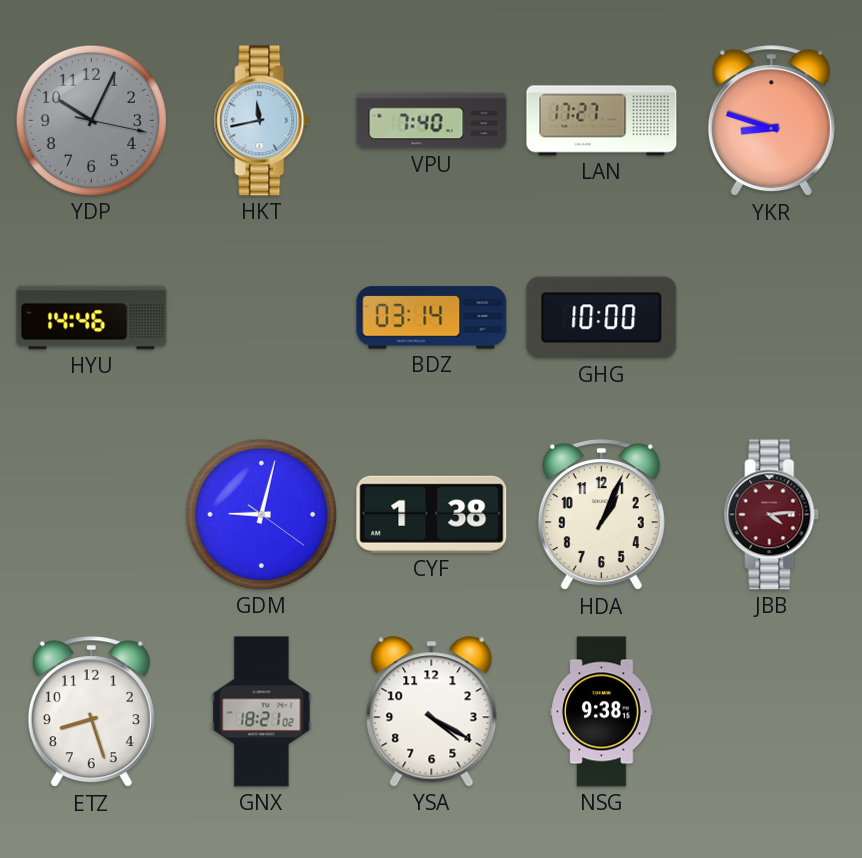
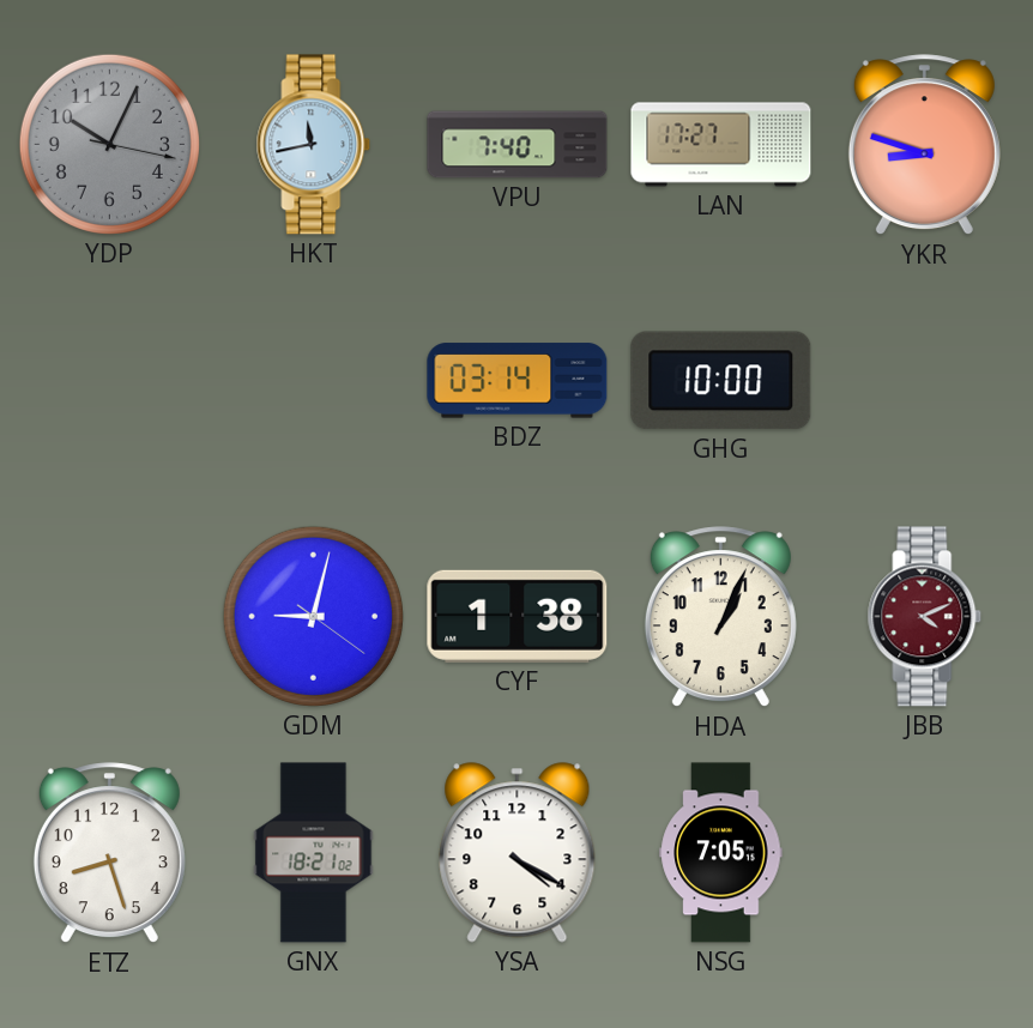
HYU: 14:46 -> none
JBB: 4:14 -> 4:11
NSG: 9:38 -> 7:05
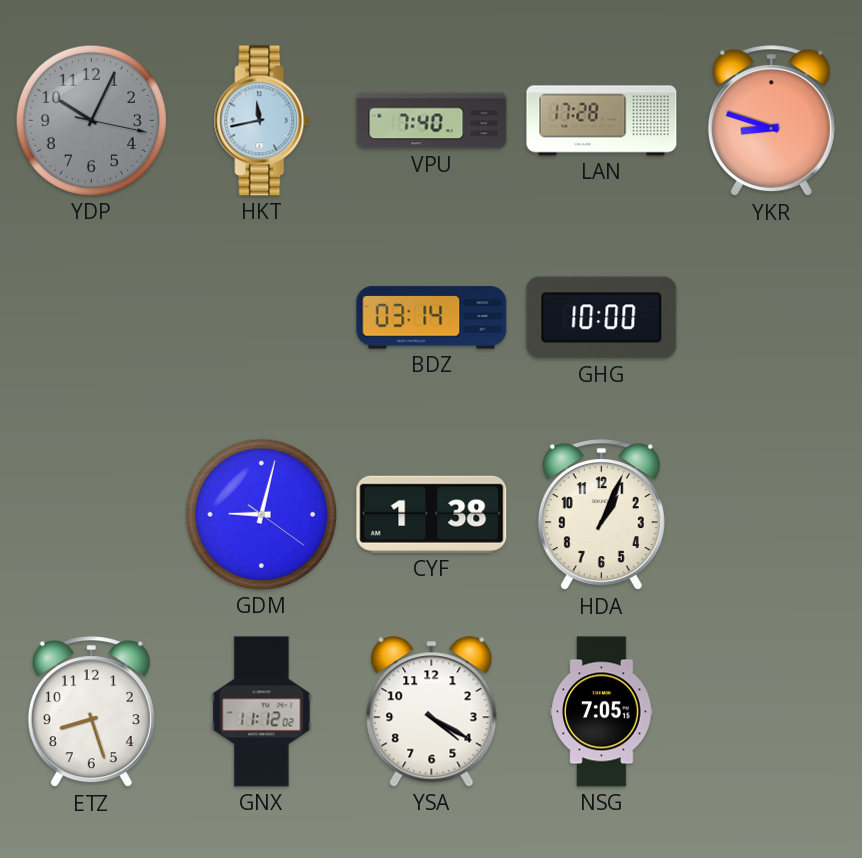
LAN: 17:27 -> 17:28
JBB: 4:11 -> none
GNX: 18:21 -> 11:12
